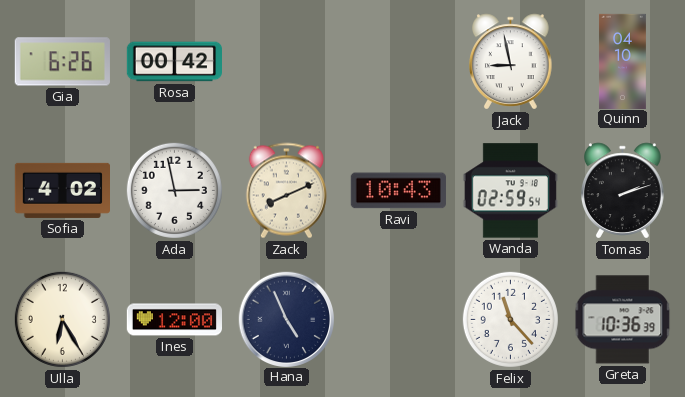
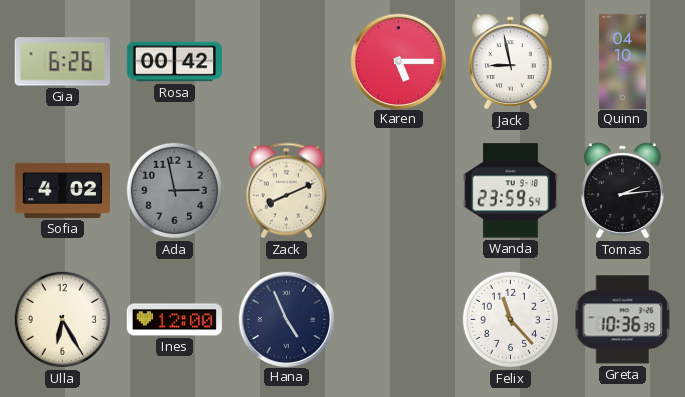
Karen: none -> 5:15
Ada dial: white -> grey
Ravi: 10:43 -> none
Wanda: 02:59 -> 23:59
Tomas: 2:12 -> 2:14
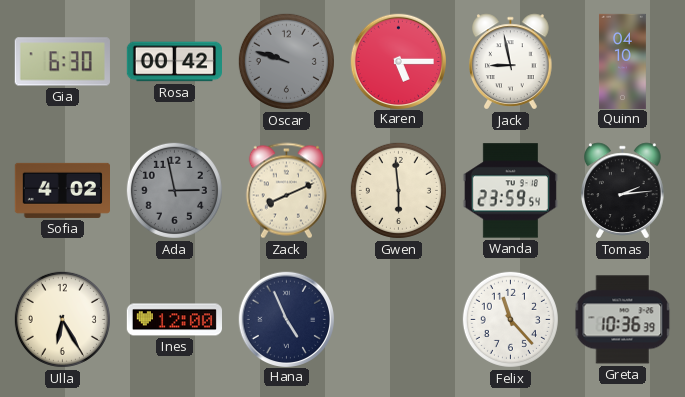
Gia: 6:26 -> 6:30
Oscar: none -> 9:48
Gwen: none -> 5:59
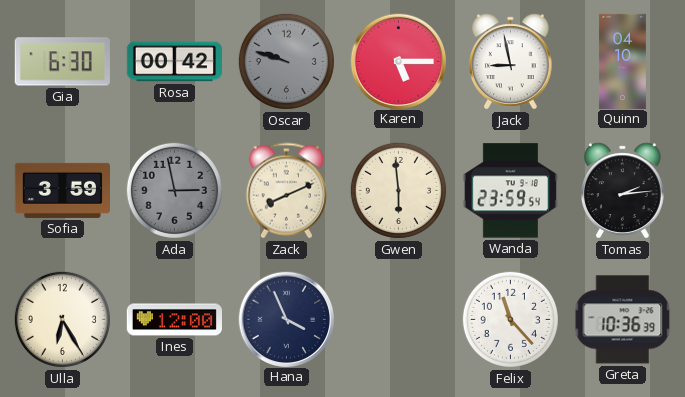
Sofia: 4:02 -> 3:59
Hana: 4:56 -> 3:56
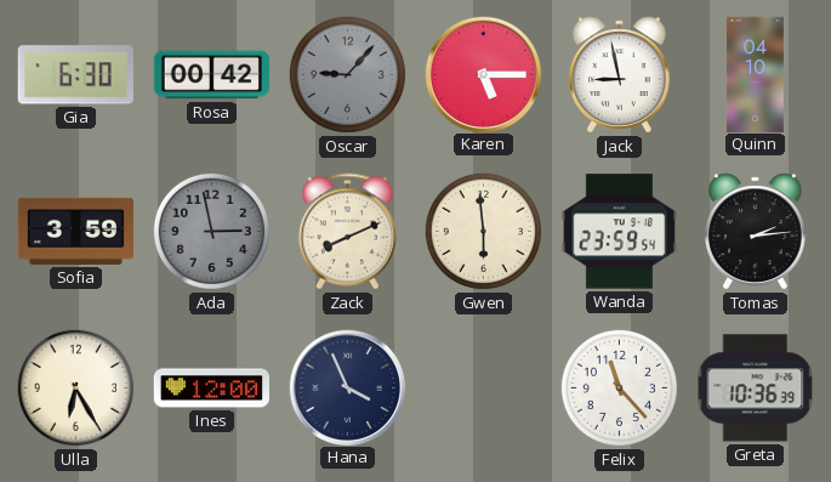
Oscar: 9:48 -> 9:07
